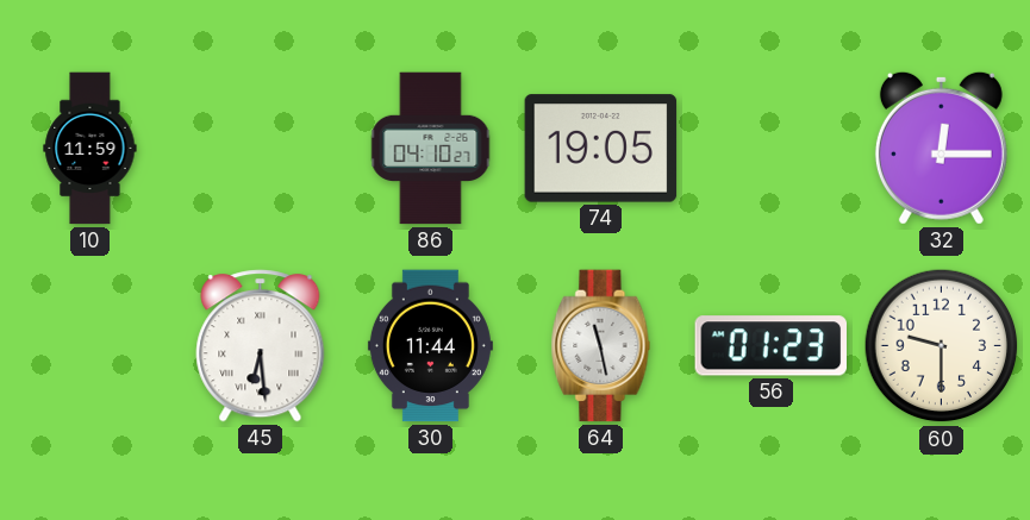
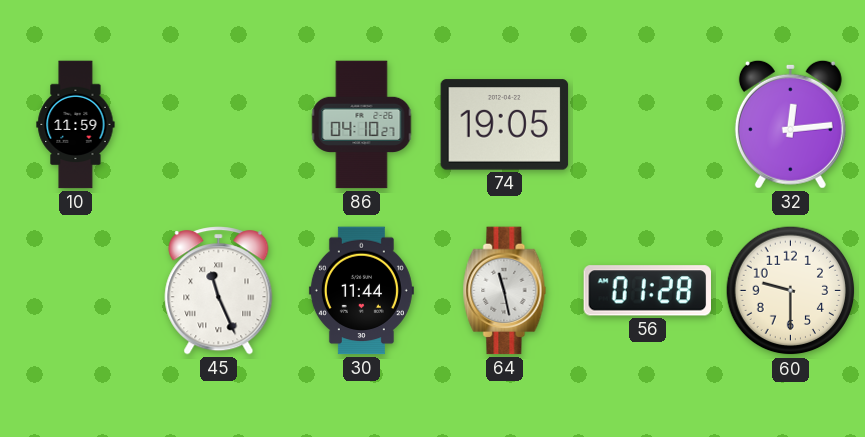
32: 12:15 -> 12:14
45: 6:29 -> 11:26
56: 01:23 -> 01:28
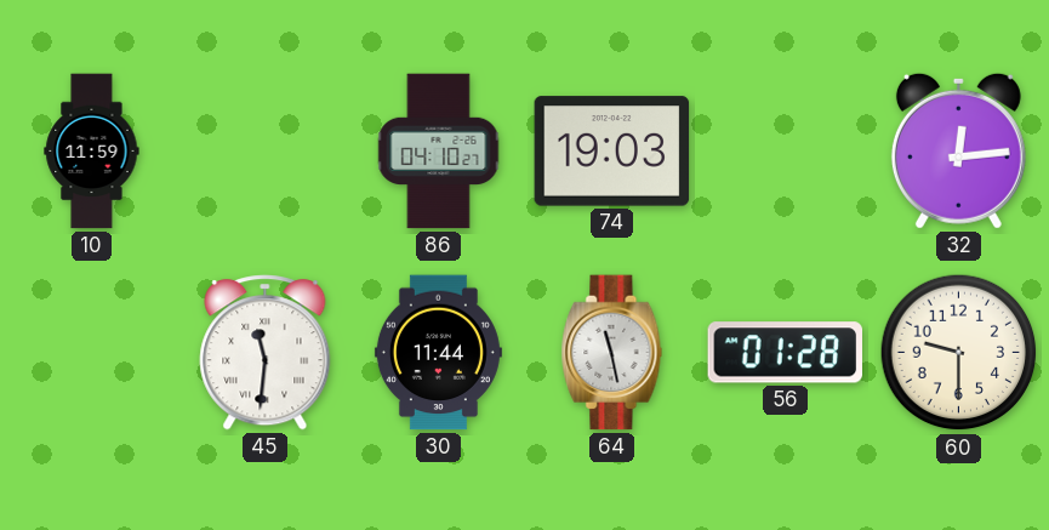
74: 19:05 -> 19:03
45: 11:26 -> 11:31
